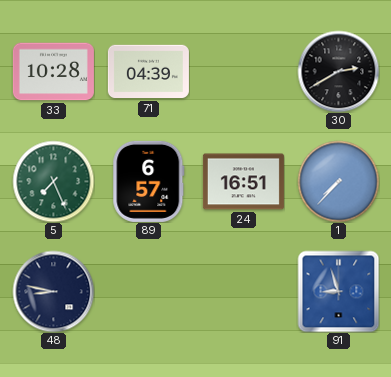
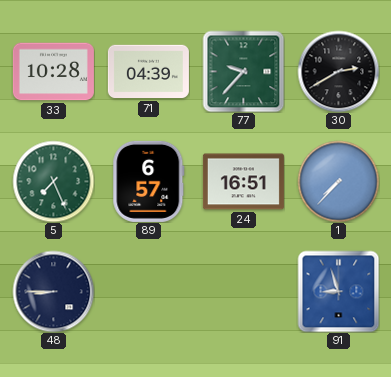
77: none -> 9:37
48: 8:47 -> 8:45
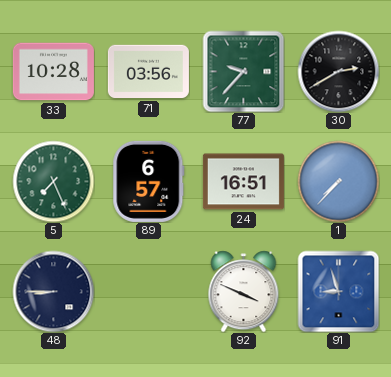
71: 04:39 -> 03:56
92: none -> 3:49
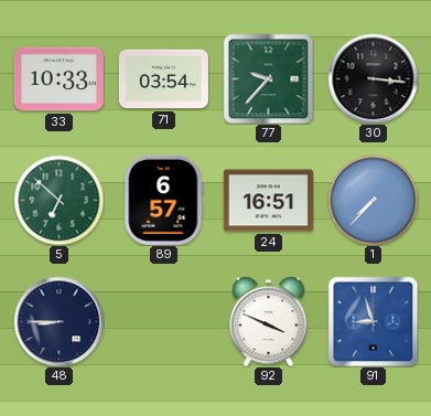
33: 10:28 -> 10:33
71: 03:56 -> 03:54
30: 2:40 -> 3:16
5: 7:26 -> 6:52
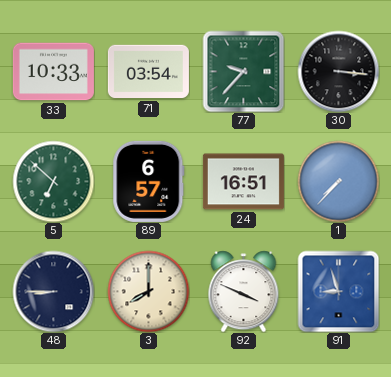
3: none -> 8:00
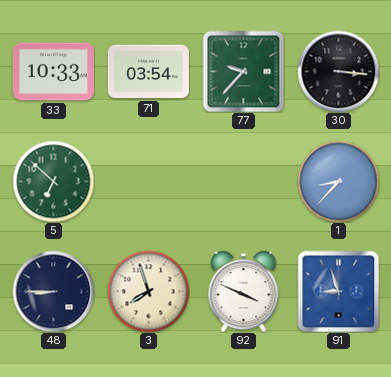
89: 6:57 -> none
24: 16:51 -> none
1: 7:37 -> 8:37
3: 8:00 -> 7:57
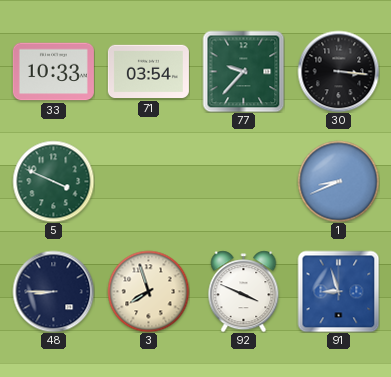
5: 6:52 -> 3:49
1: 8:37 -> 8:41
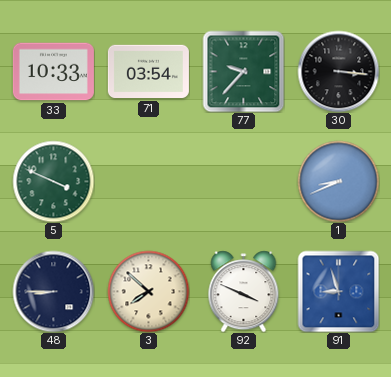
3: 7:57 -> 7:52
